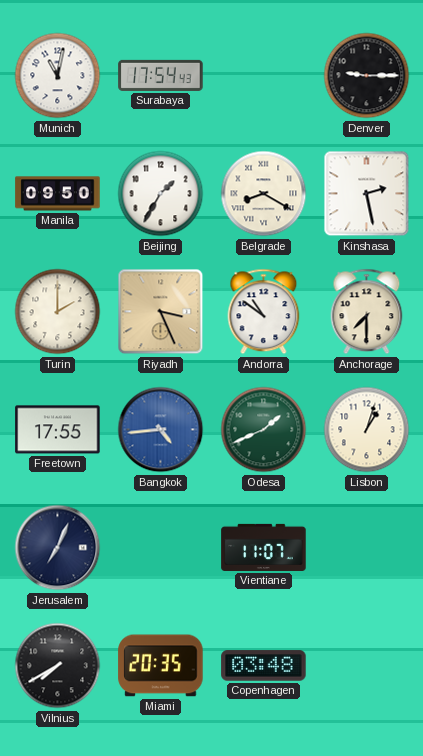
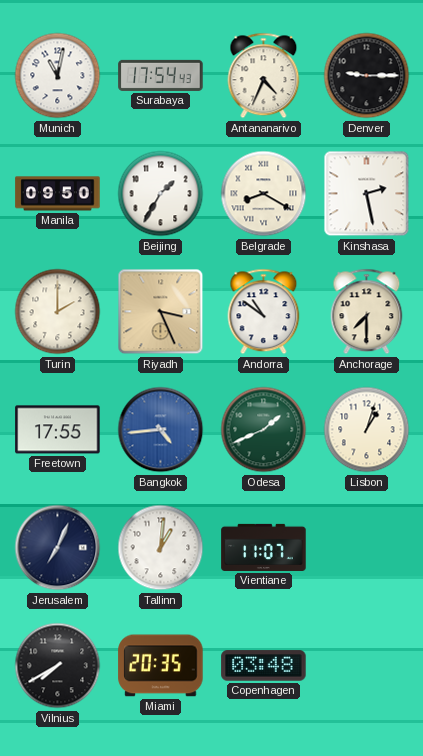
Antananarivo: none -> 4:34
Tallinn: none -> 1:01
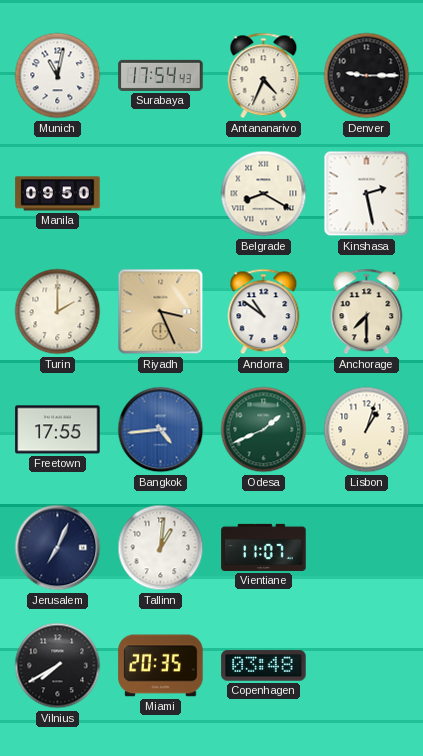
Beijing: 1:35 -> none
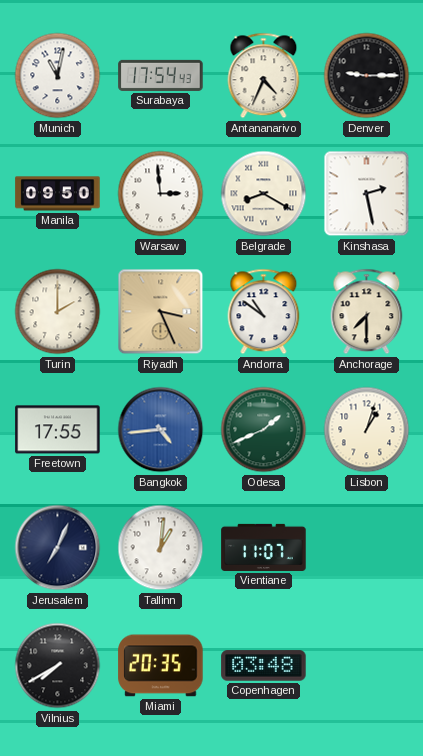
Warsaw: none -> 2:59
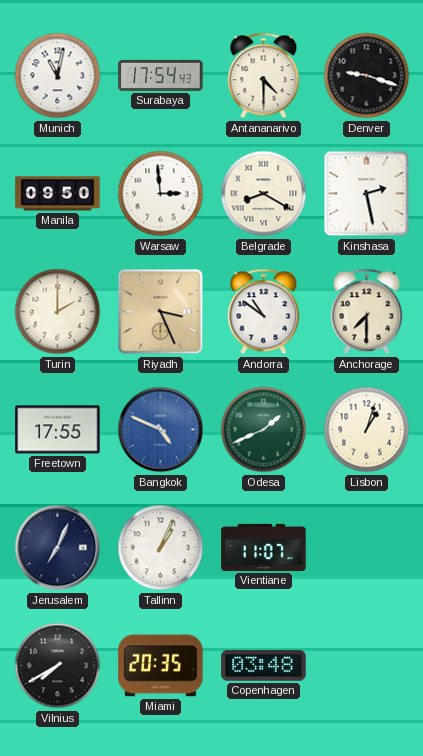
Antananarivo: 4:34 -> 4:30
Denver: 9:15 -> 9:18
Bangkok: 4:44 -> 4:49
Tallinn: 1:01 -> 1:04
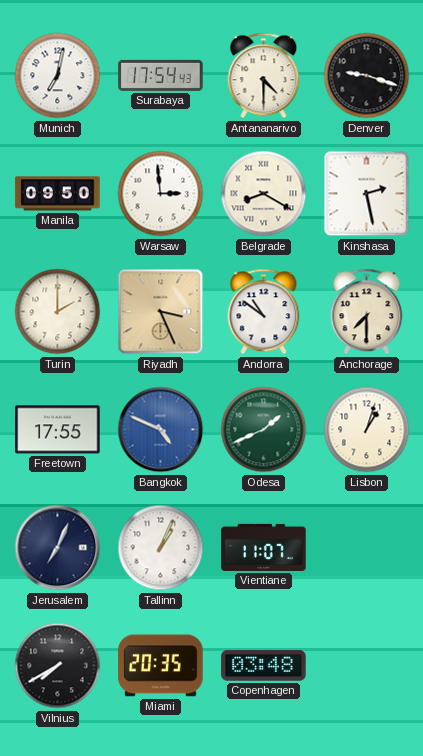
Munich: 11:02 -> 7:02
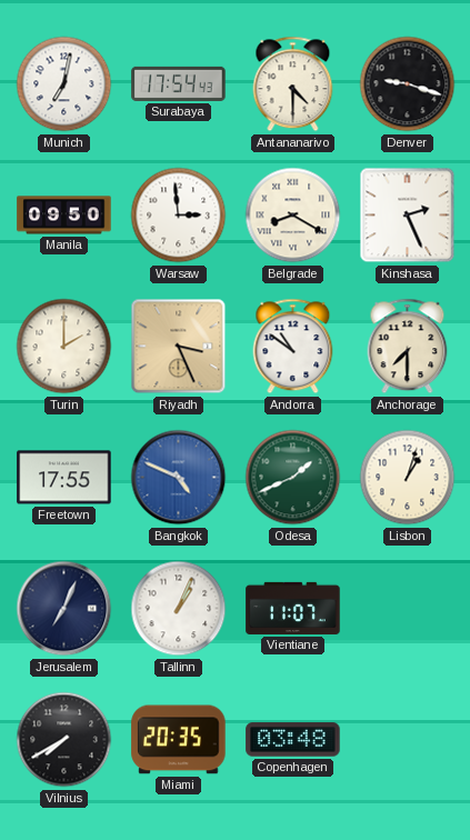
Kinshasa: 2:28 -> 2:26
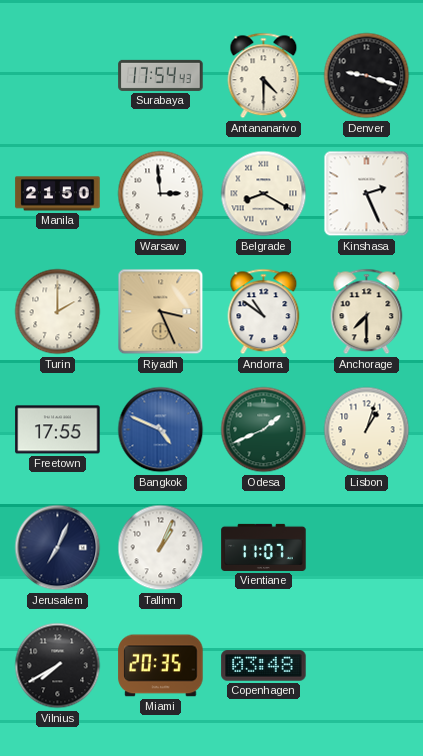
Munich: 7:02 -> none
Manila: 09:50 -> 21:50
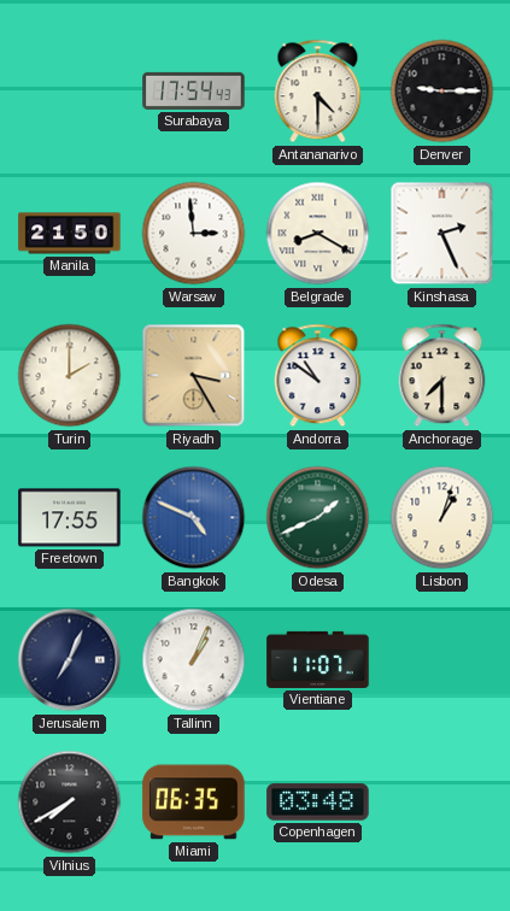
Denver: 9:18 -> 9:15
Riyadh: 3:26 -> 3:25
Miami: 20:35 -> 06:35
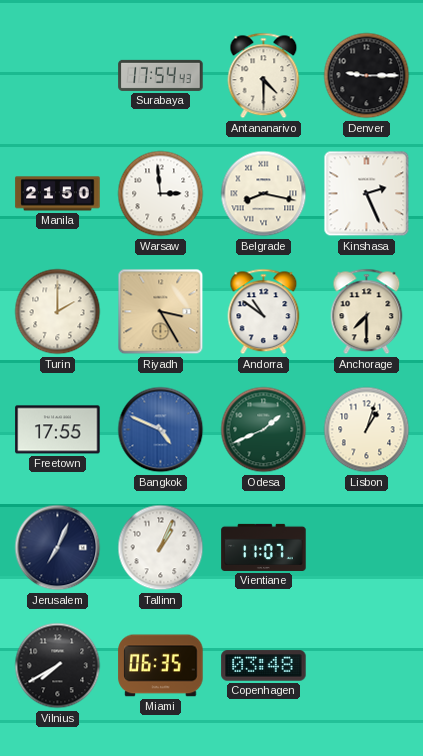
Belgrade: 8:20 -> 8:17
